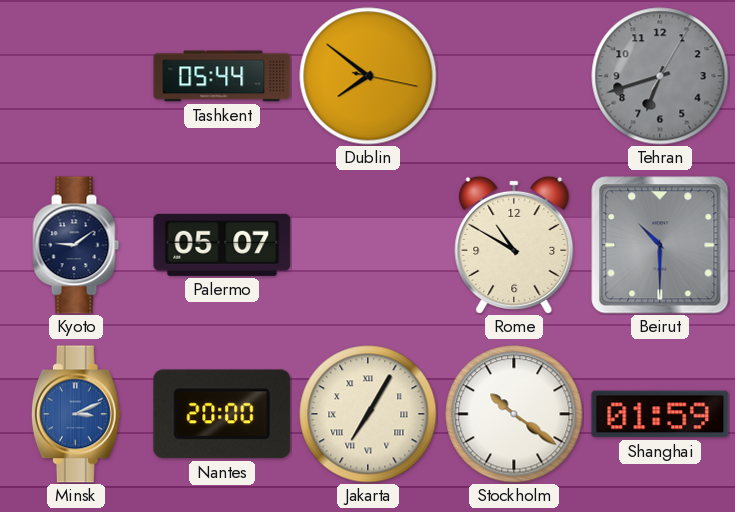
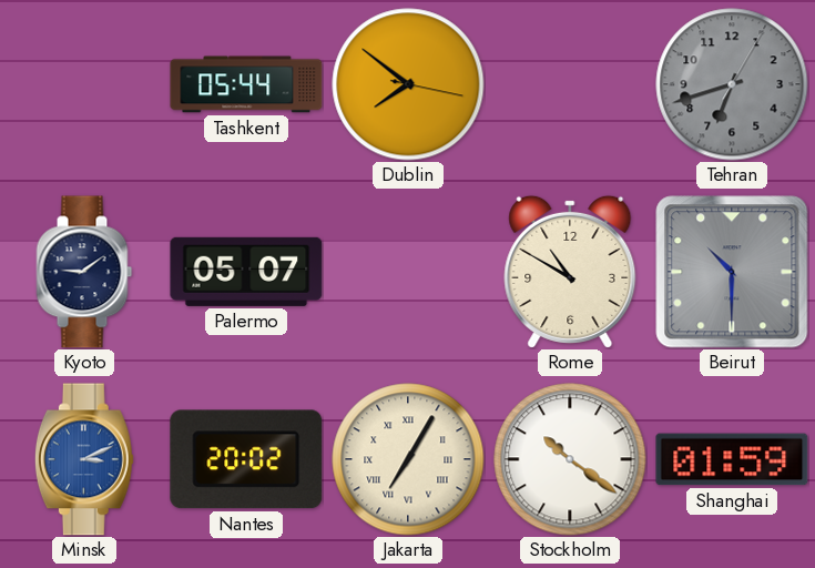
Nantes: 20:00 -> 20:02
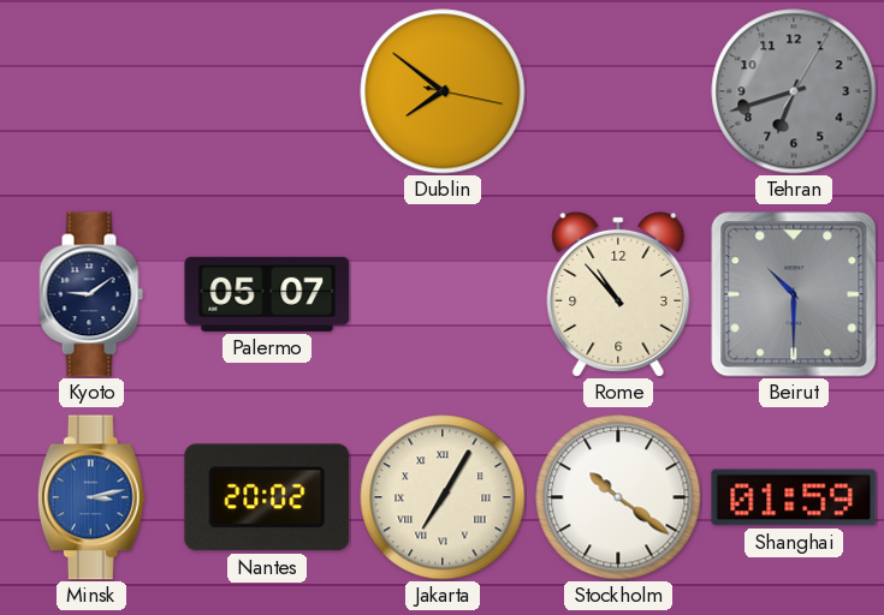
Tashkent: 05:44 -> none
Rome: 10:50 -> 10:53
Minsk: 3:11 -> 3:13
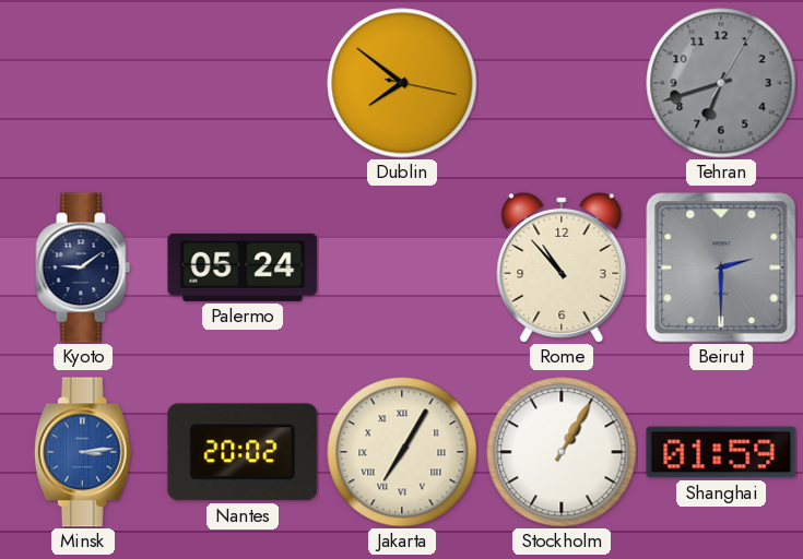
Palermo: 05:07 -> 05:24
Beirut: 10:30 -> 2:30
Minsk: 3:13 -> 3:14
Stockholm: 10:21 -> 1:05
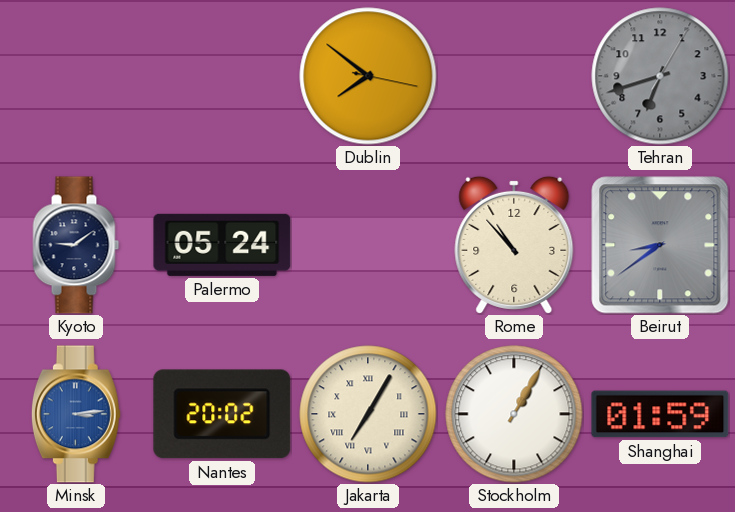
Beirut: 2:30 -> 8:39
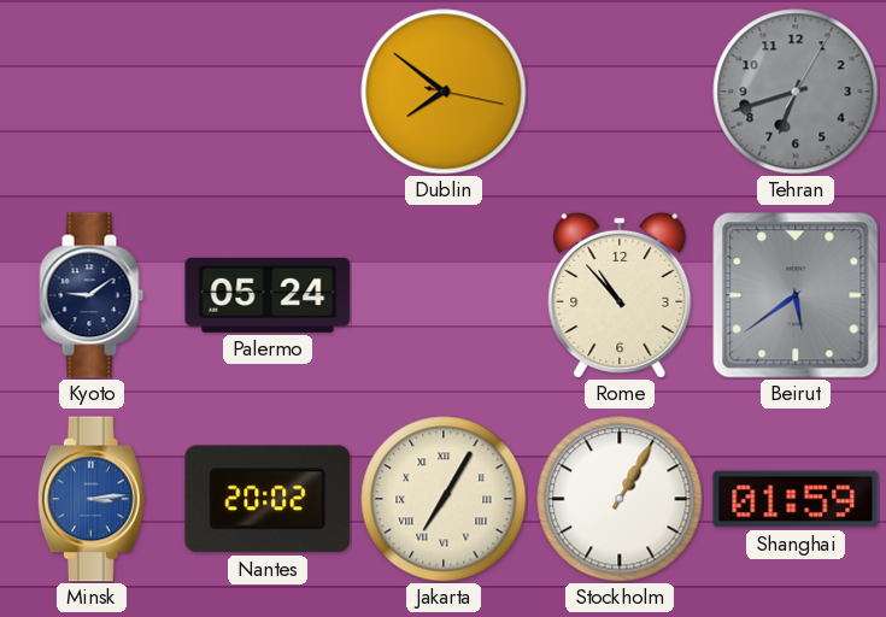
Beirut: 8:39 -> 5:39
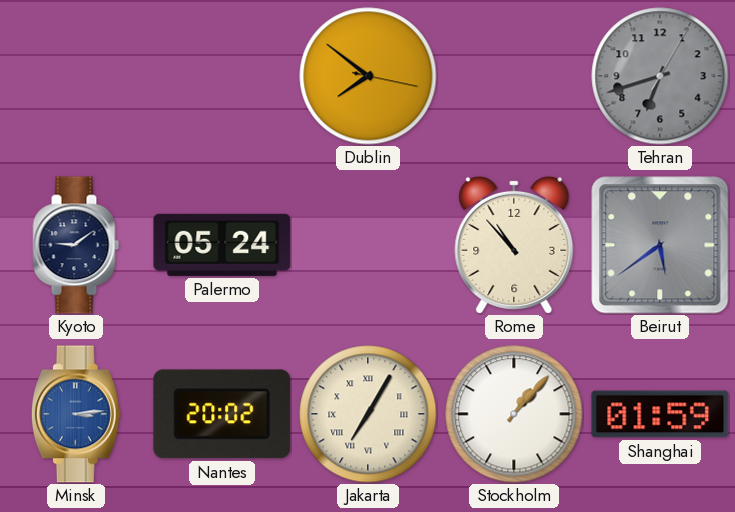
Stockholm: 1:05 -> 1:07
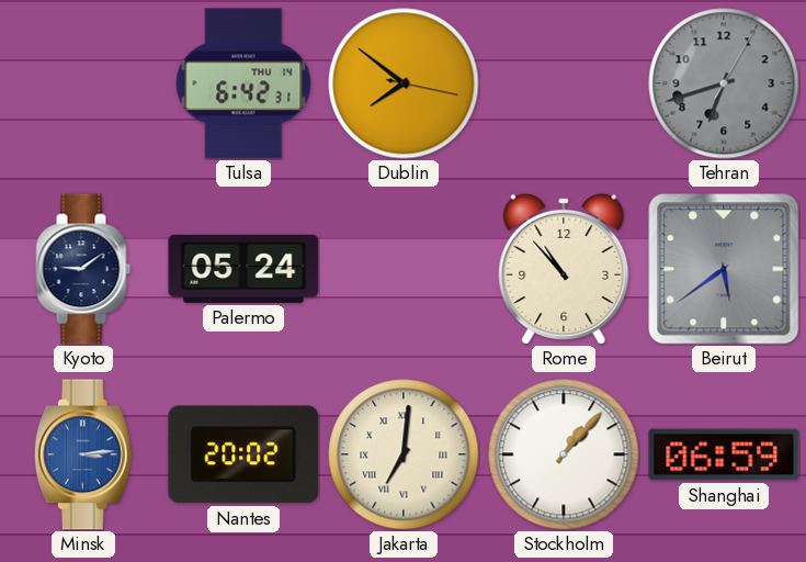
Tulsa: none -> 6:42
Jakarta: 7:05 -> 7:01
Shanghai: 01:59 -> 06:59
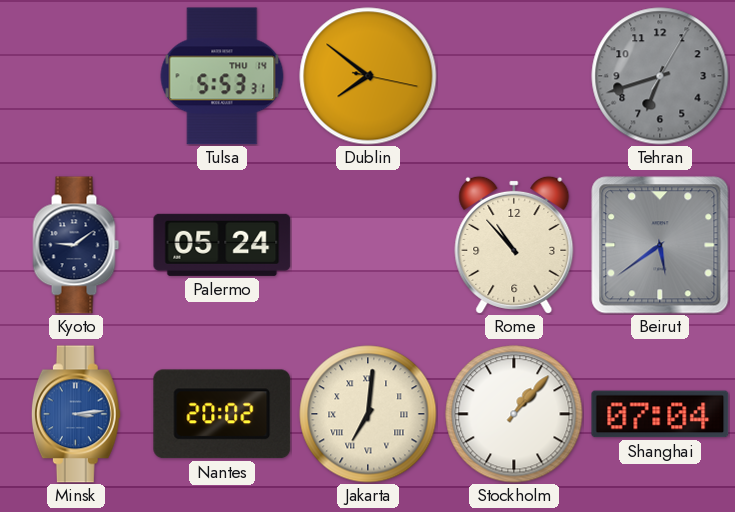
Tulsa: 6:42 -> 5:53
Shanghai: 06:59 -> 07:04
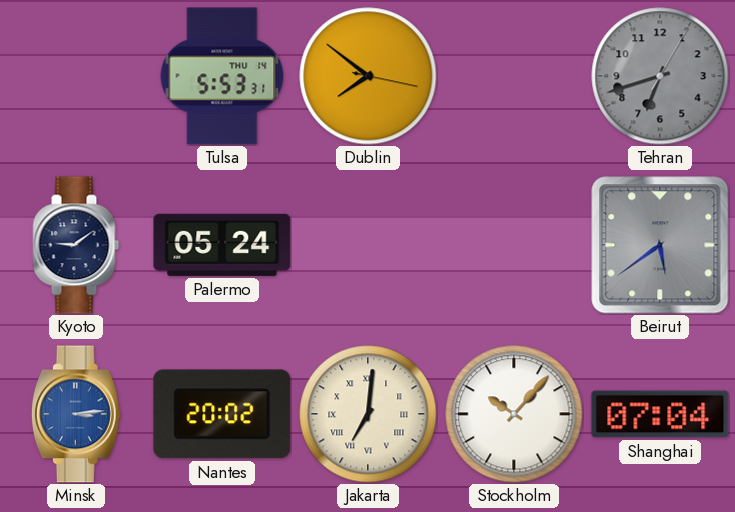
Rome: 10:53 -> none
Stockholm: 1:07 -> 10:07
